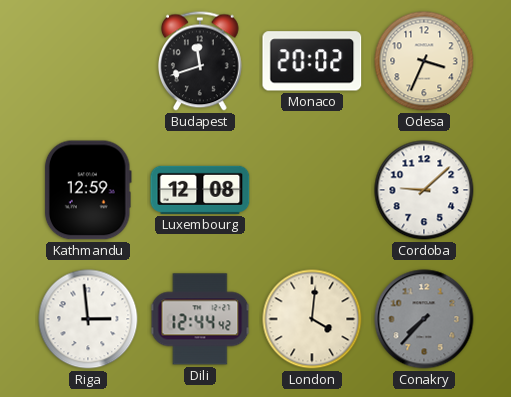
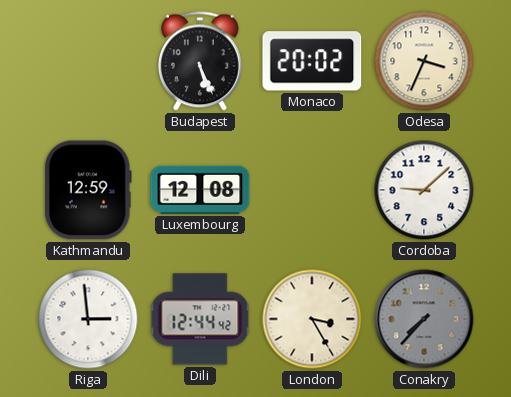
Budapest: 11:42 -> 5:26
London: 4:01 -> 3:25
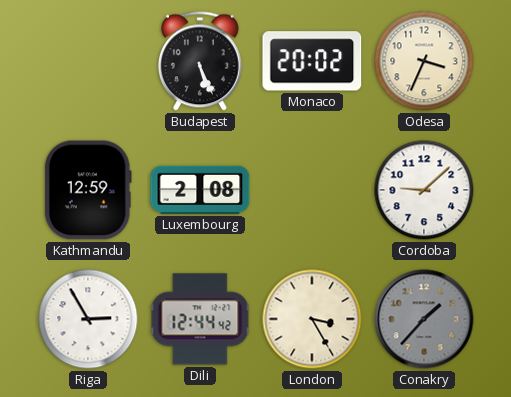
Luxembourg: 12:08 -> 2:08
Riga: 2:59 -> 2:55
Conakry: 7:37 -> 1:37
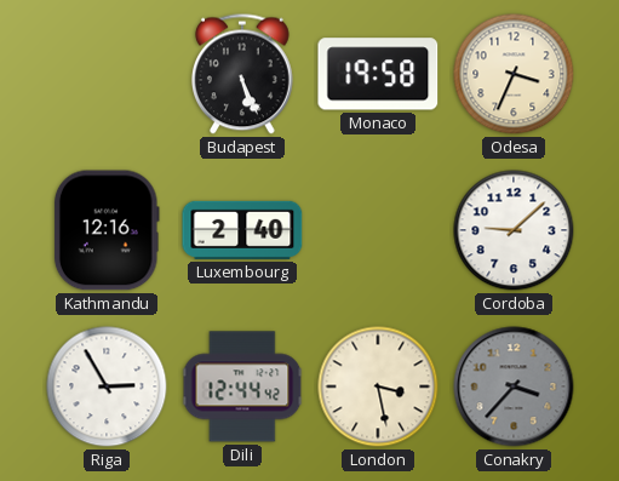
Monaco: 20:02 -> 19:58
Kathmandu: 12:59 -> 12:16
Luxembourg: 2:08 -> 2:40
London: 3:25 -> 3:28
Conakry: 1:37 -> 3:37
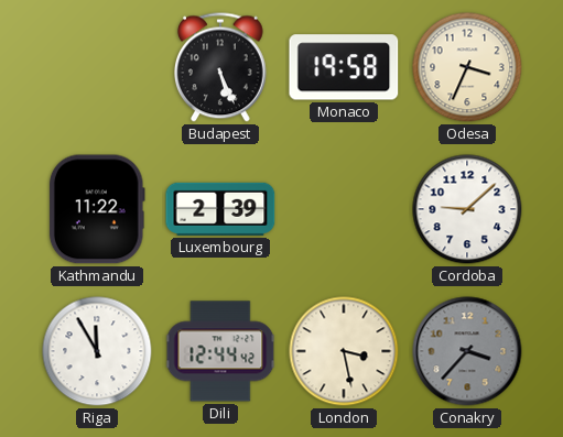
Kathmandu: 12:16 -> 11:22
Luxembourg: 2:40 -> 2:39
Riga: 2:55 -> 11:55
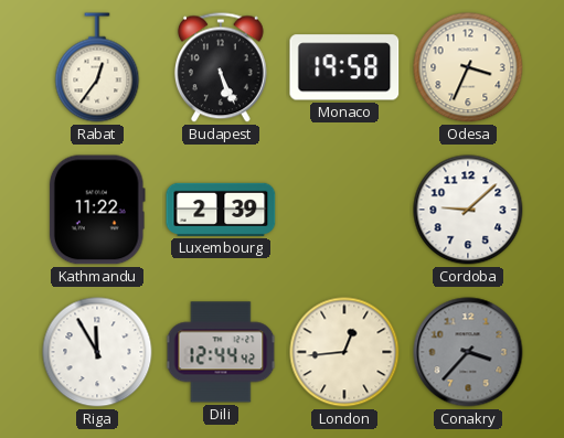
Rabat: none -> 12:36
London: 3:28 -> 12:44
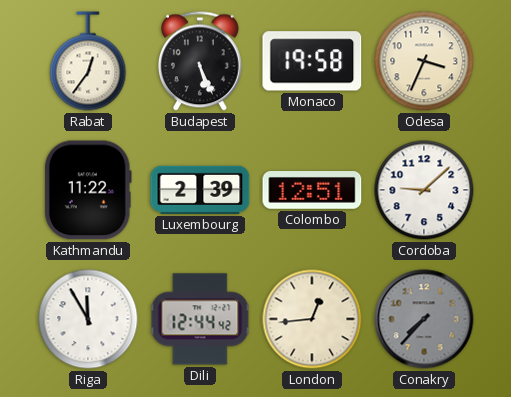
Colombo: none -> 12:51
Conakry: 3:37 -> 7:37
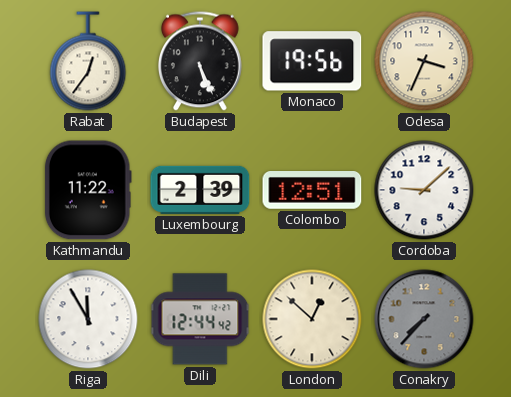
Monaco: 19:58 -> 19:56
London: 12:44 -> 12:52
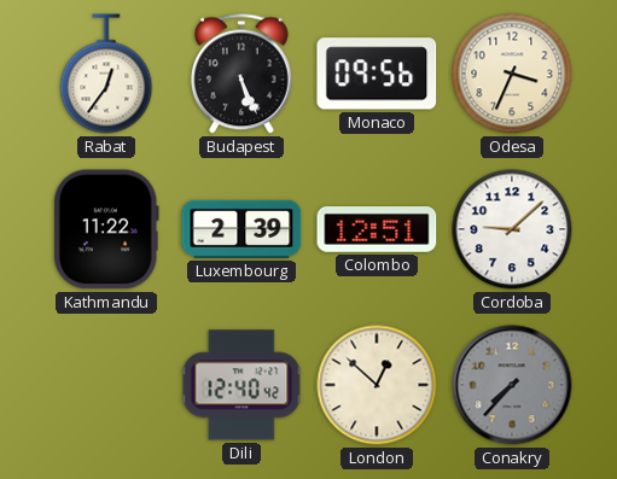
Monaco: 19:56 -> 09:56
Riga: 11:55 -> none
Dili: 12:44 -> 12:40
